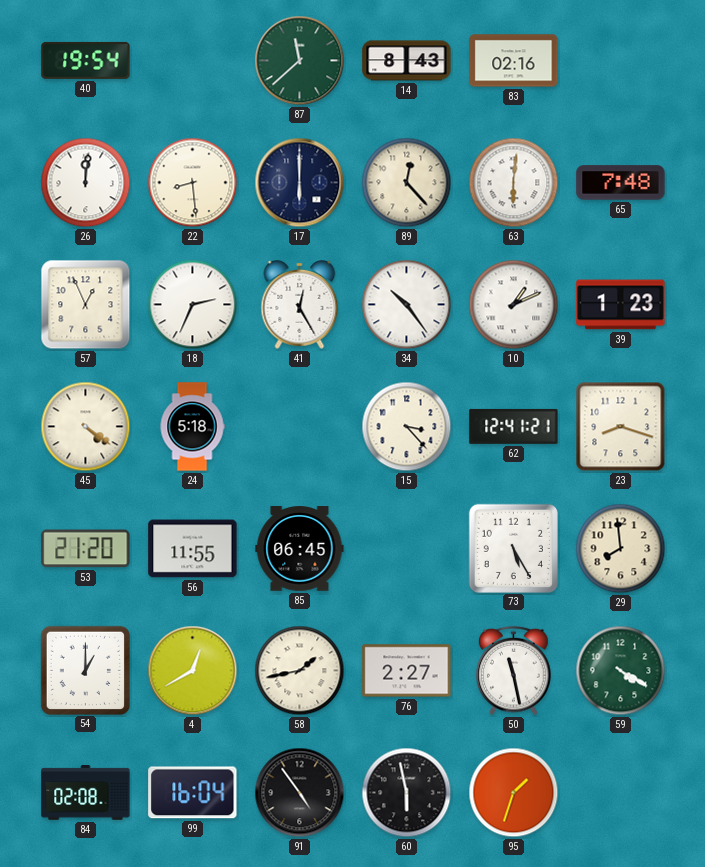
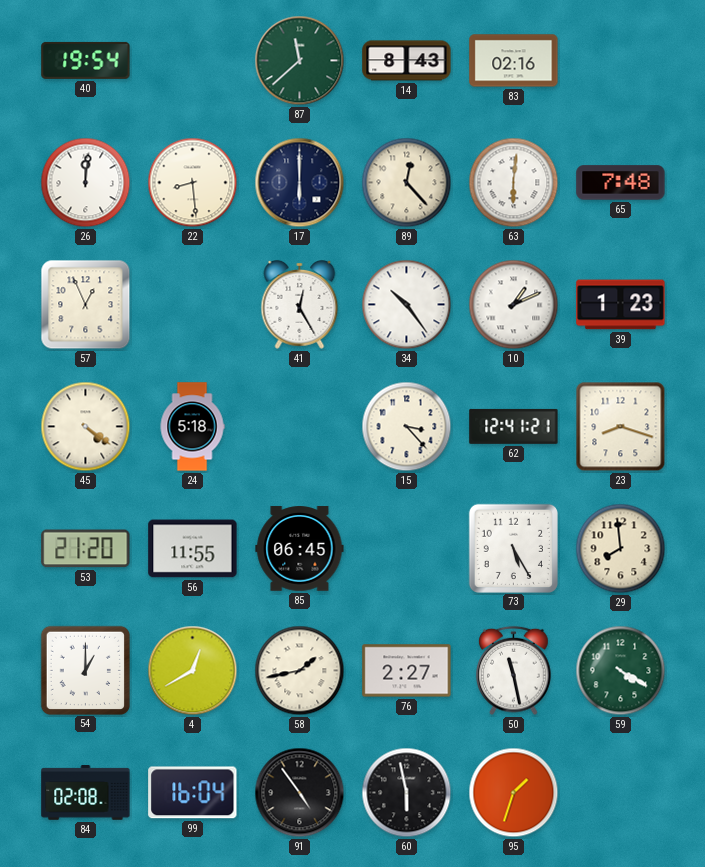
18: 2:34 -> none
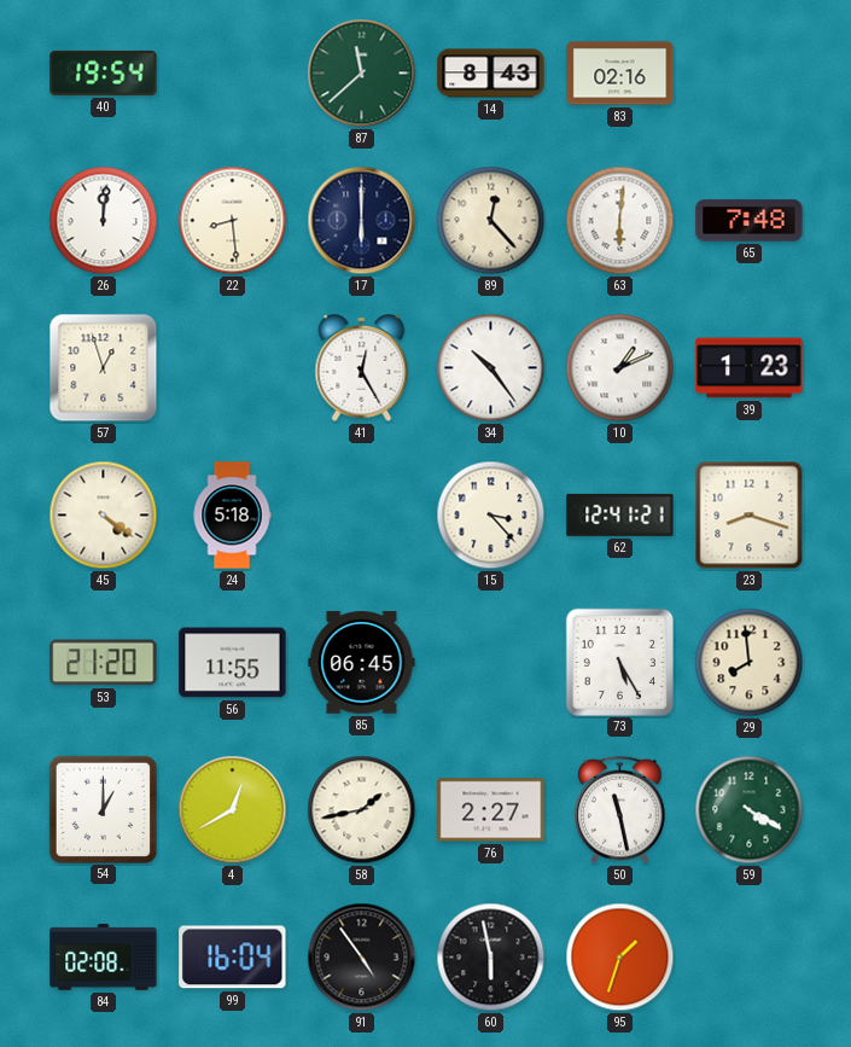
57: 12:56 -> 12:57
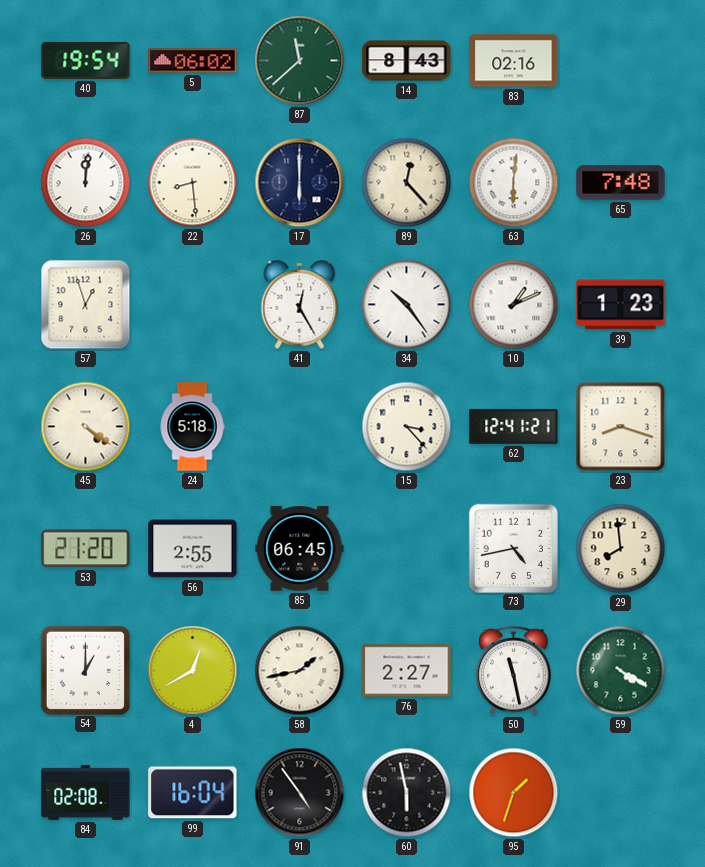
5: none -> 06:02
56: 11:55 -> 2:55
73: 5:25 -> 4:43
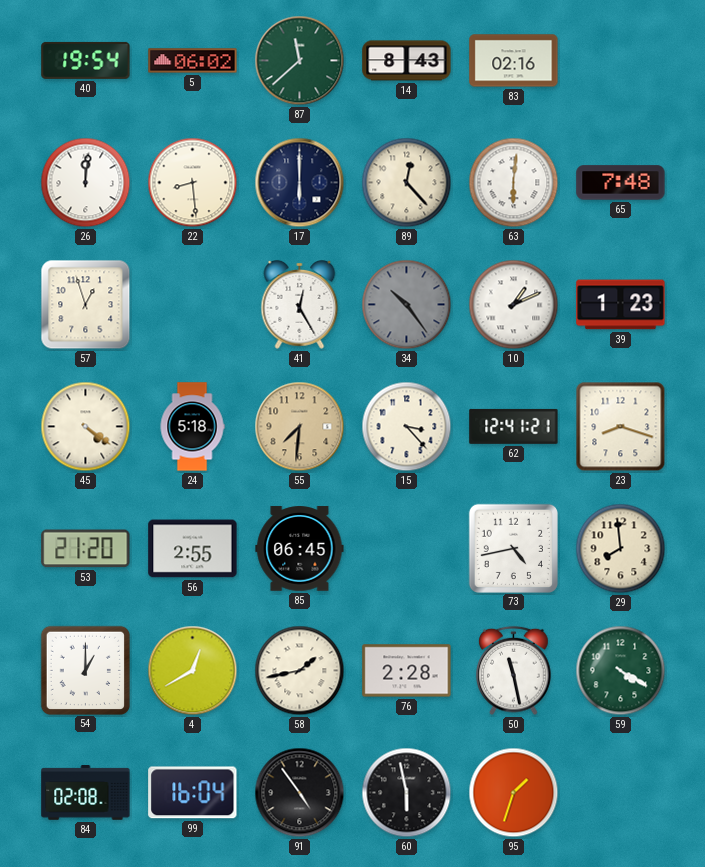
34 dial: white -> grey
55: none -> 7:31
76: 2:27 -> 2:28
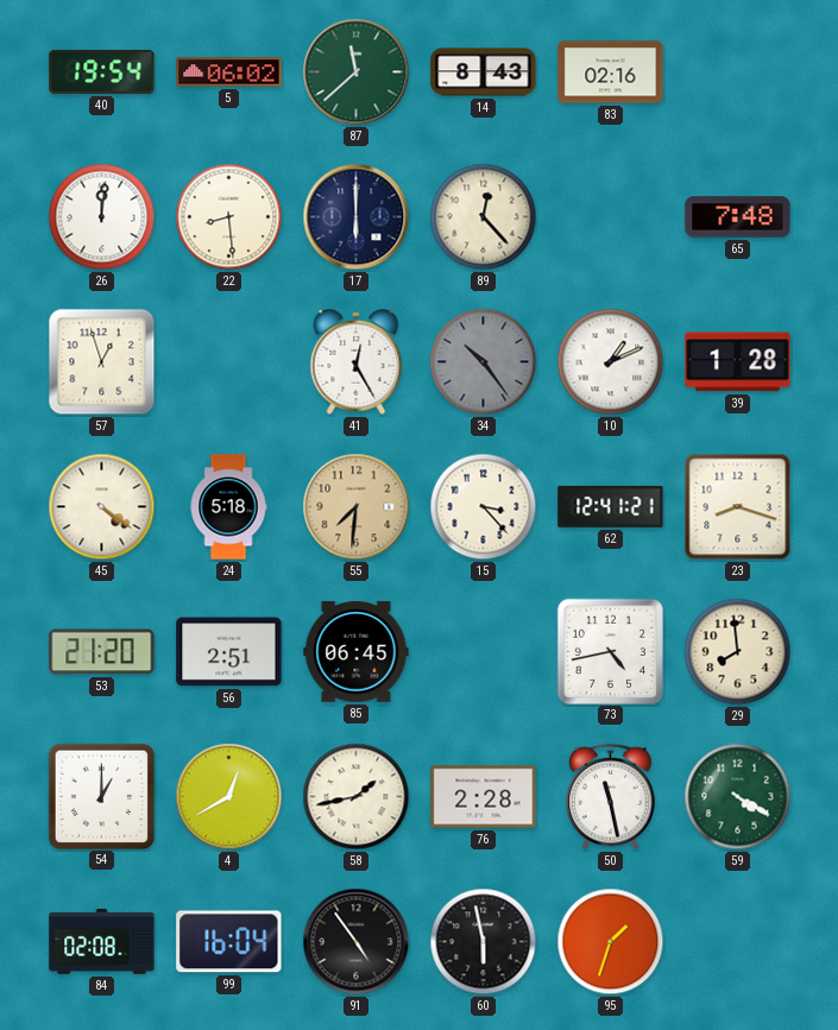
63: 6:01 -> none
39: 1:23 -> 1:28
56: 2:55 -> 2:51
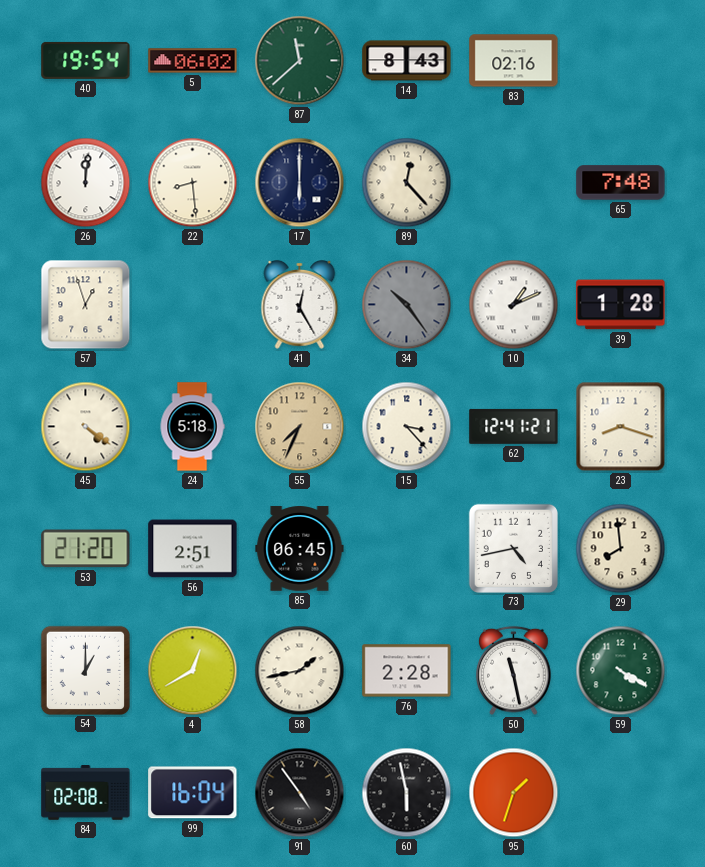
55: 7:31 -> 7:34
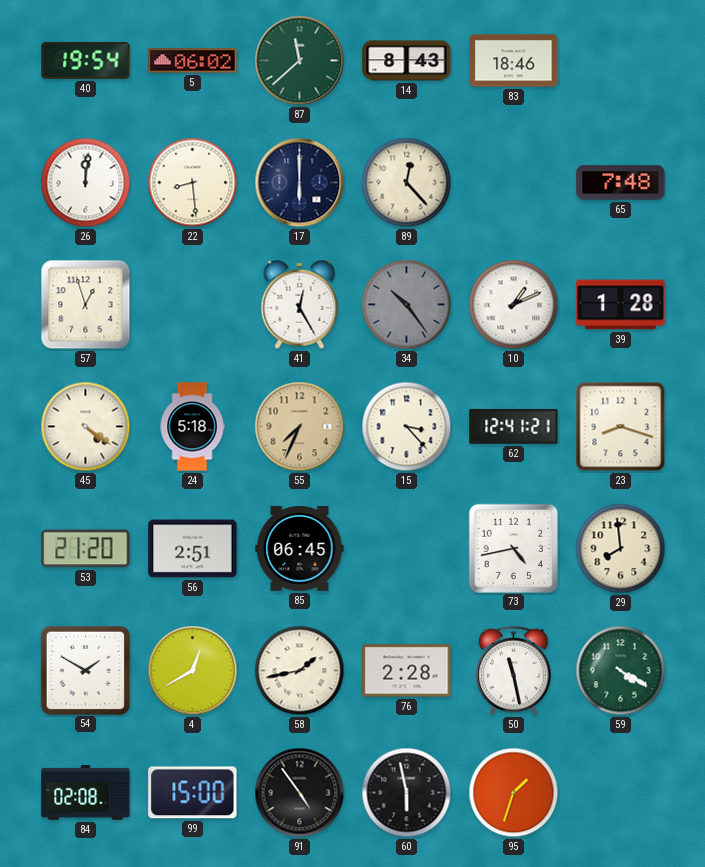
83: 02:16 -> 18:46
54: 1:00 -> 1:50
99: 16:04 -> 15:00
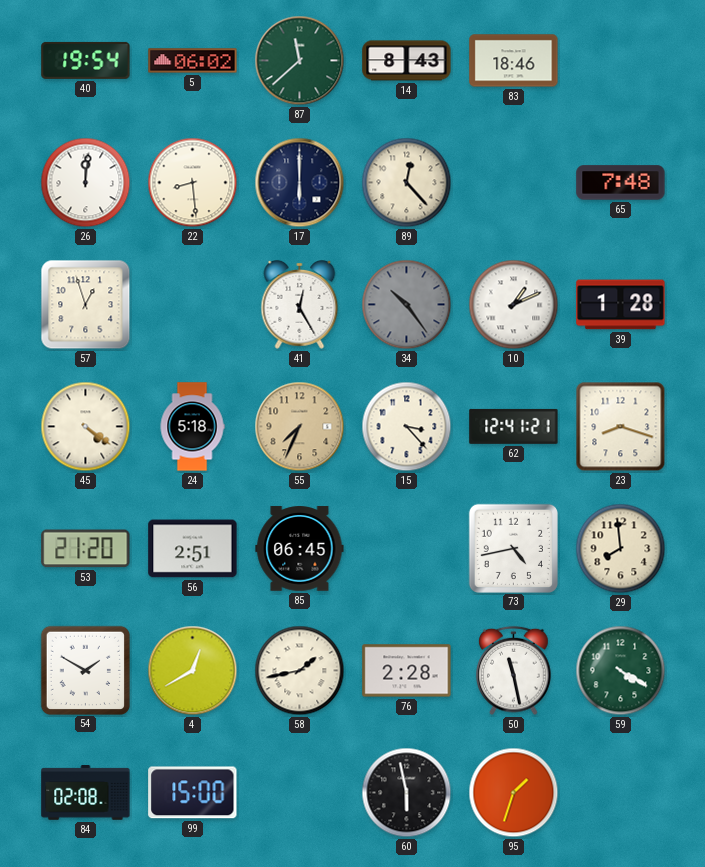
91: 4:54 -> none
